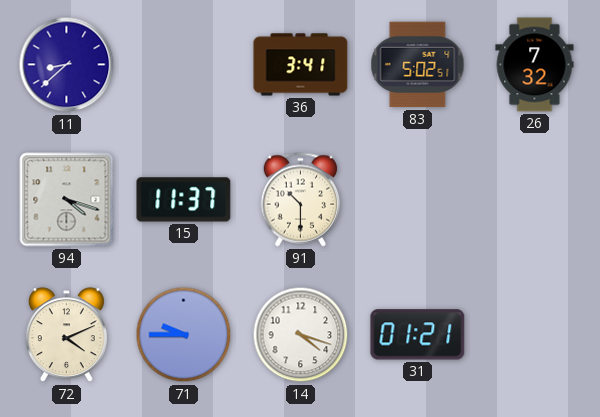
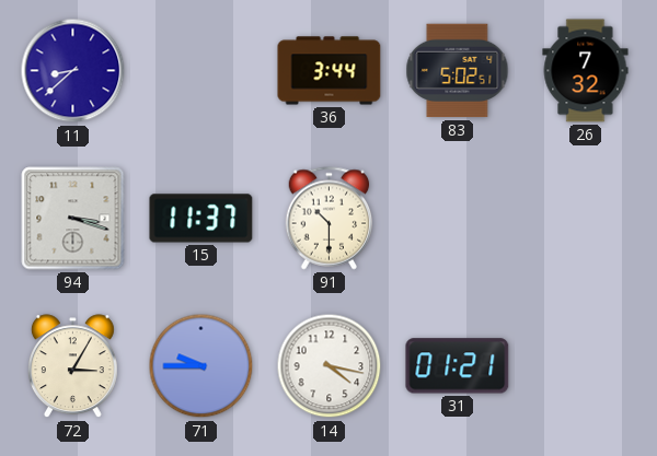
36: 3:41 -> 3:44
94: 4:18 -> 3:18
72: 4:11 -> 3:05
14: 4:18 -> 4:17
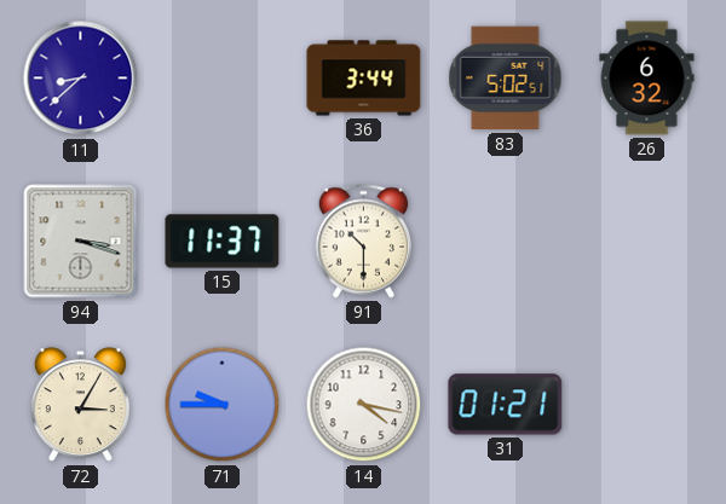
26: 7:32 -> 6:32
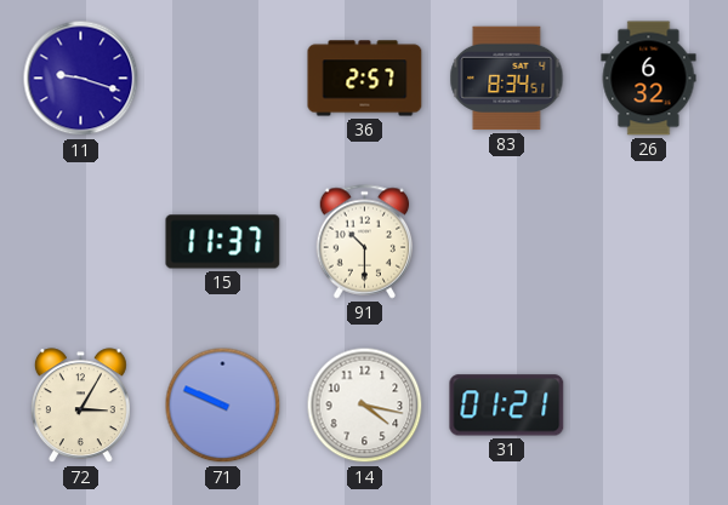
11: 8:38 -> 9:18
36: 3:44 -> 2:57
83: 5:02 -> 8:34
94: 3:18 -> none
71: 9:45 -> 9:49
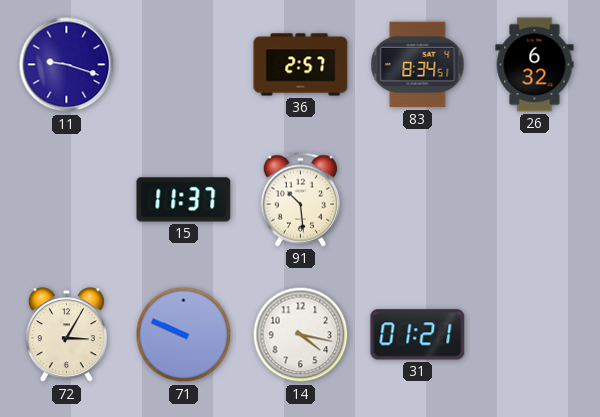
91: 10:30 -> 10:29
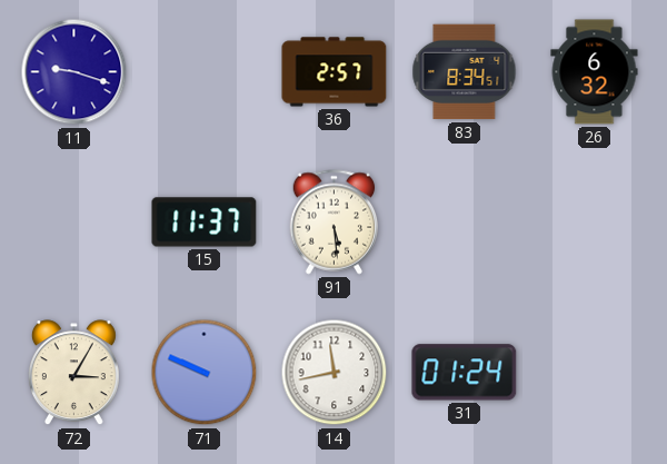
91: 10:29 -> 5:29
14: 4:17 -> 11:43
31: 01:21 -> 01:24
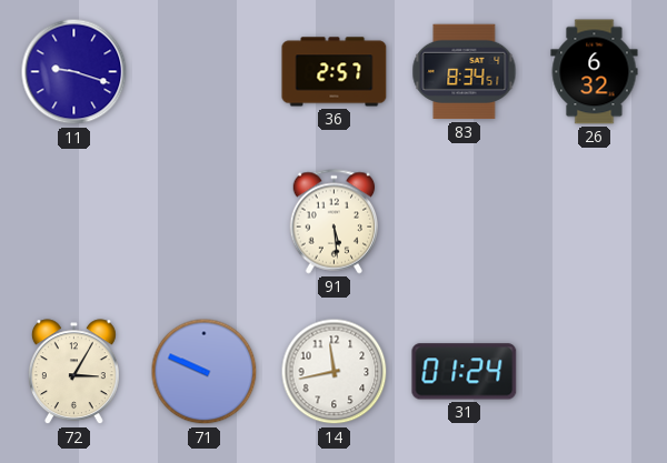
15: 11:37 -> none
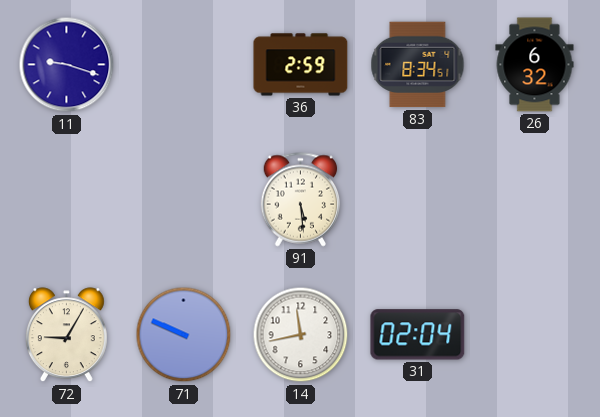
36: 2:57 -> 2:59
72: 3:05 -> 9:05
31: 01:24 -> 02:04
